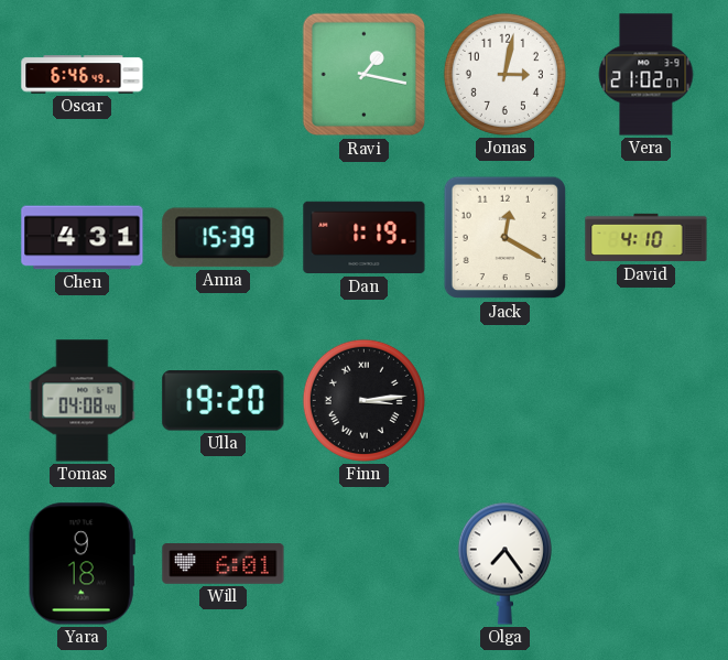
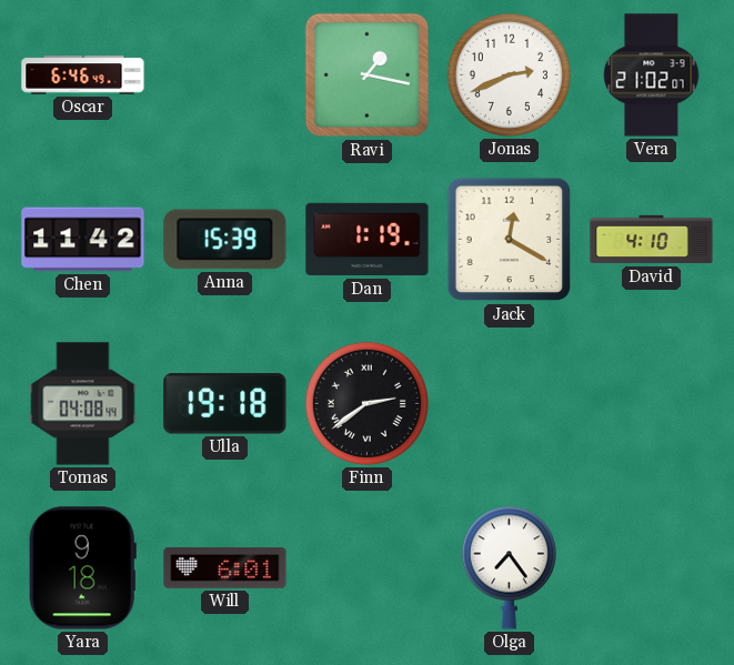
Jonas: 3:02 -> 2:41
Chen: 4:31 -> 11:42
Ulla: 19:20 -> 19:18
Finn: 3:14 -> 2:39
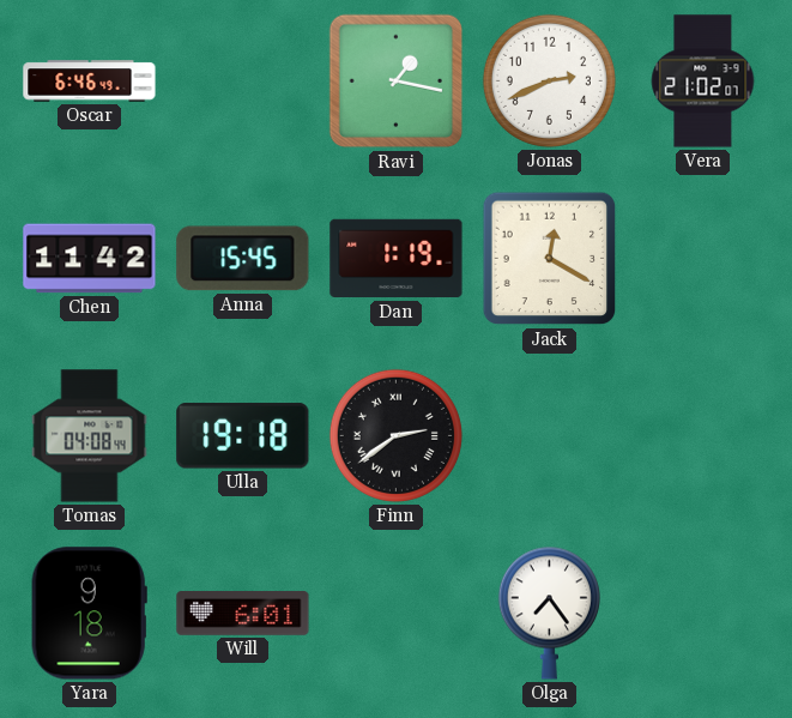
Anna: 15:39 -> 15:45
David: 4:10 -> none
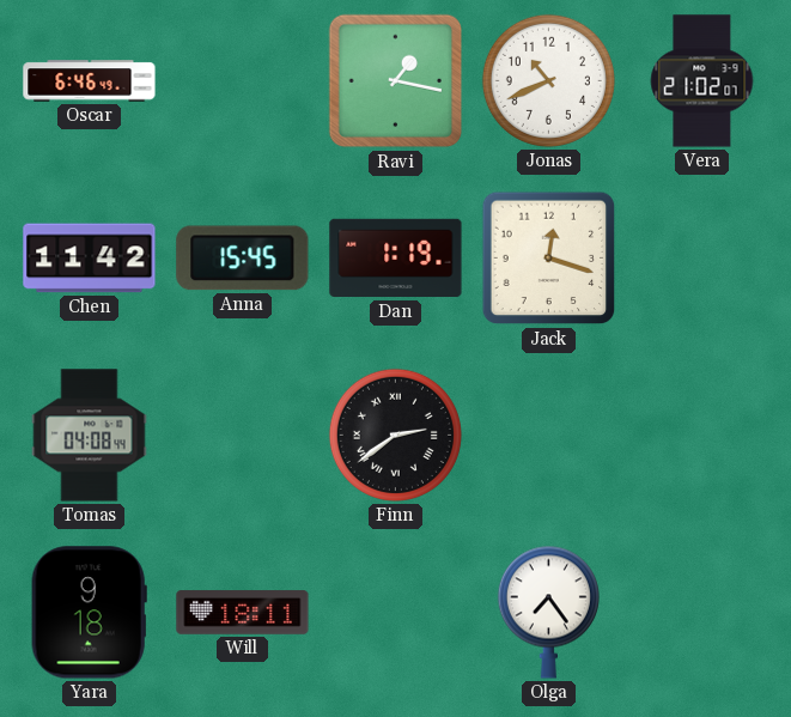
Jonas: 2:41 -> 10:41
Jack: 12:20 -> 12:18
Ulla: 19:18 -> none
Will: 6:01 -> 18:11
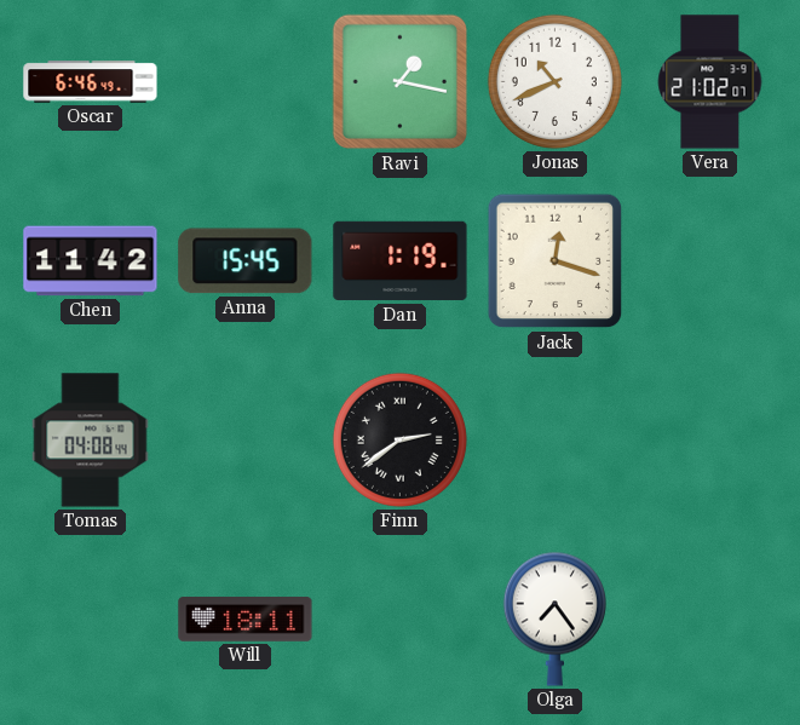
Yara: 9:18 -> none
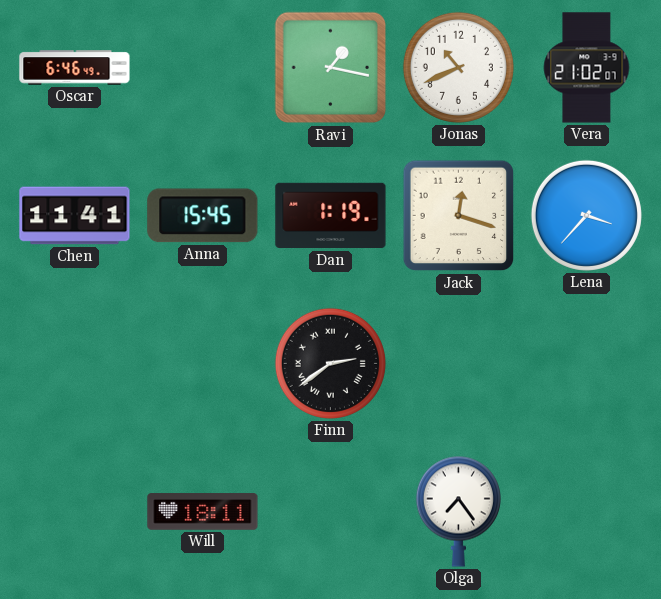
Chen: 11:42 -> 11:41
Lena: none -> 3:37
Tomas: 04:08 -> none
